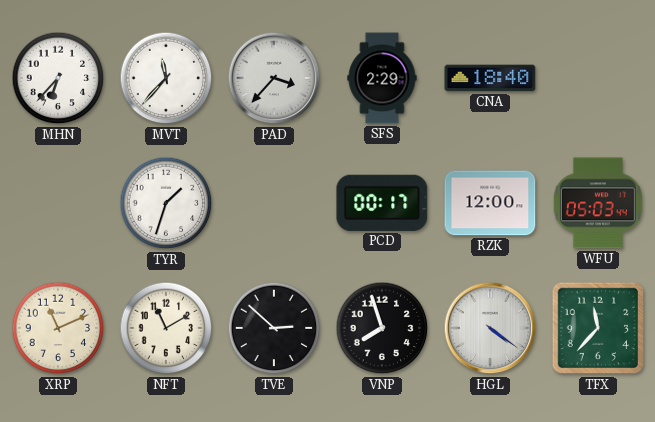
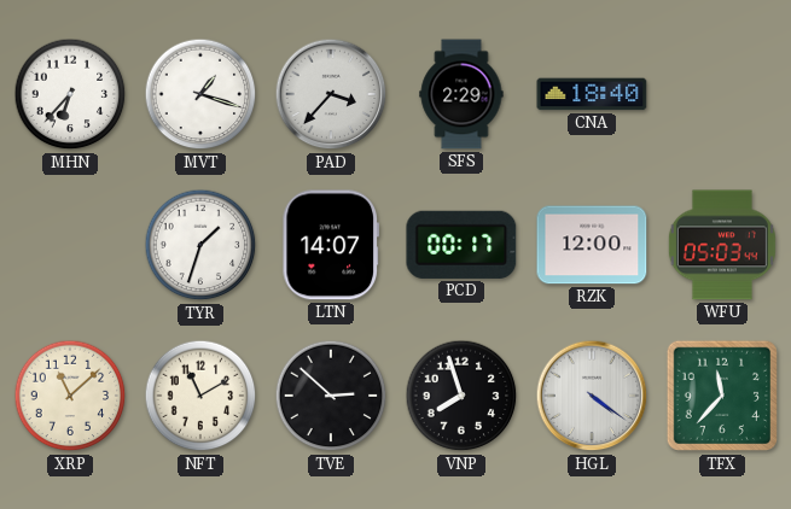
MVT: 11:37 -> 1:18
LTN: none -> 14:07
XRP: 11:11 -> 11:08
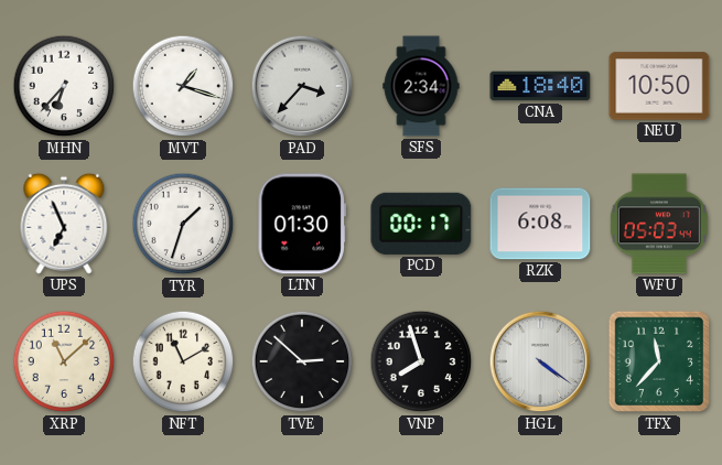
SFS: 2:29 -> 2:34
NEU: none -> 10:50
UPS: none -> 6:56
LTN: 14:07 -> 01:30
RZK: 12:00 -> 6:08
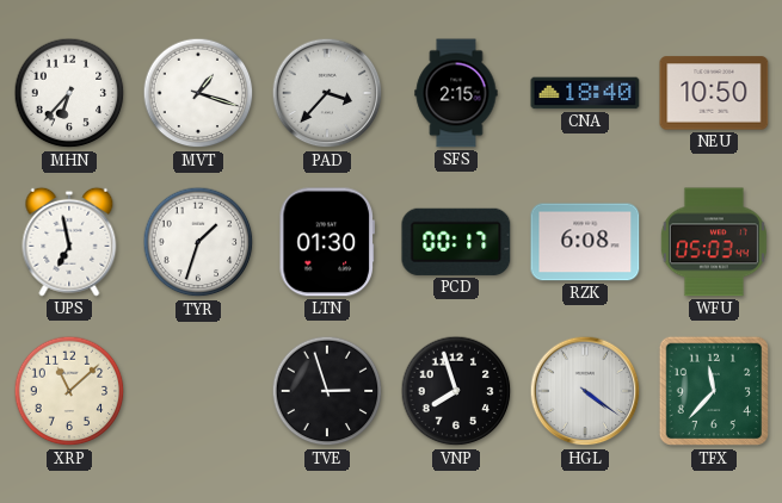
SFS: 2:34 -> 2:15
UPS: 6:56 -> 6:58
NFT: 11:10 -> none
TVE: 2:52 -> 2:57
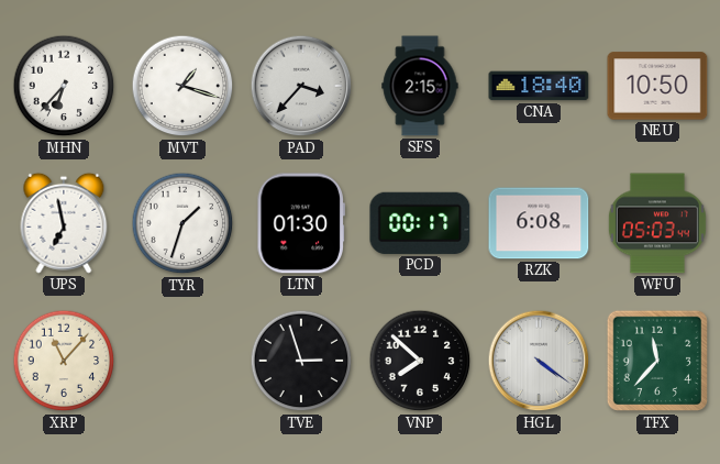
XRP: 11:08 -> 11:07
VNP: 7:57 -> 7:52
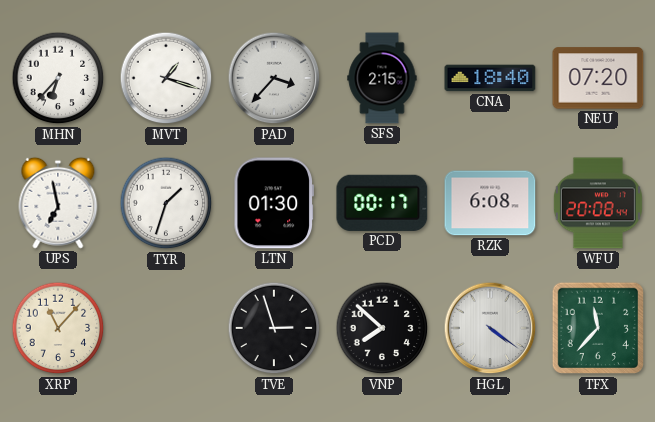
NEU: 10:50 -> 07:20
WFU: 05:03 -> 20:08
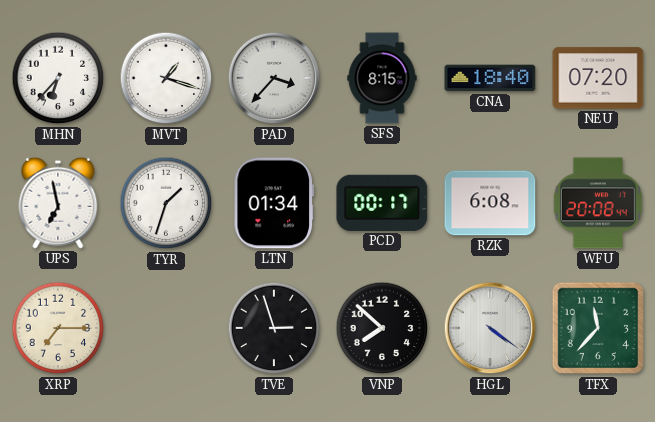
SFS: 2:15 -> 8:15
LTN: 01:30 -> 01:34
XRP: 11:07 -> 7:15
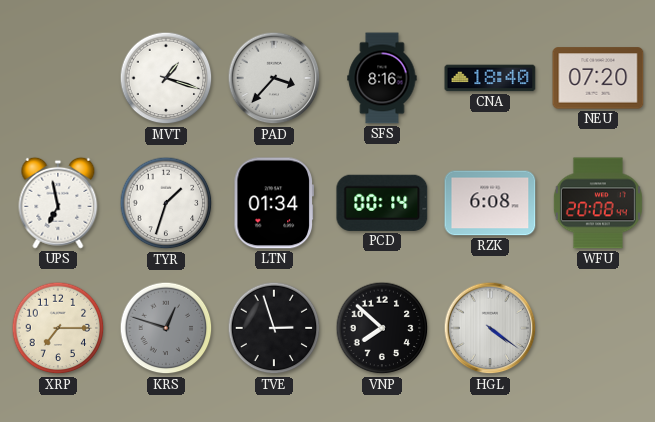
MHN: 6:37 -> none
SFS: 8:15 -> 8:16
PCD: 00:17 -> 00:14
KRS: none -> 12:48
TFX: 11:37 -> none
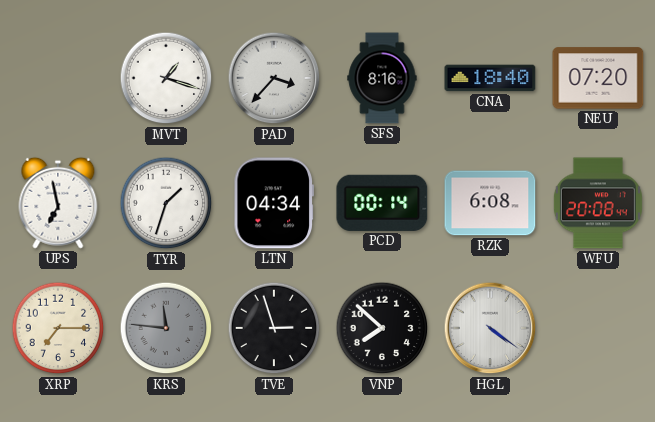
LTN: 01:34 -> 04:34
KRS: 12:48 -> 11:46
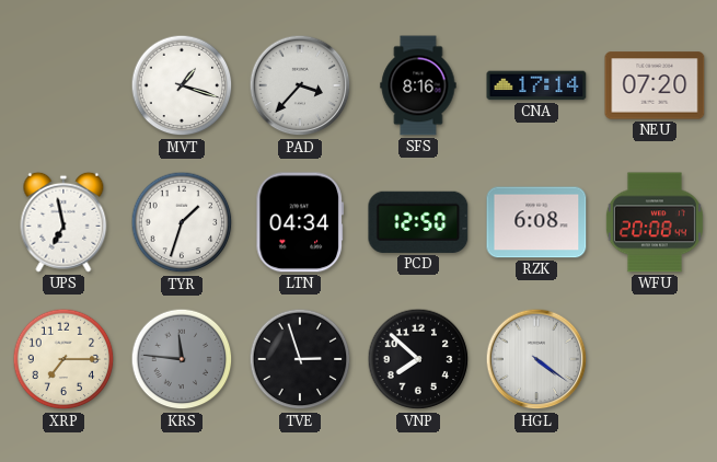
CNA: 18:40 -> 17:14
PCD: 00:14 -> 12:50
